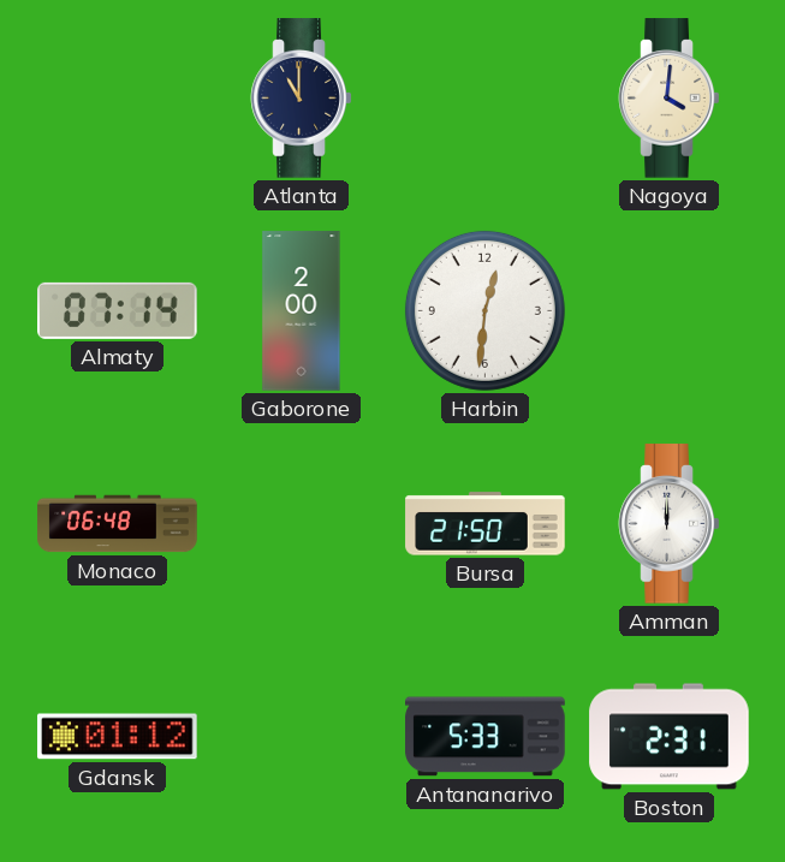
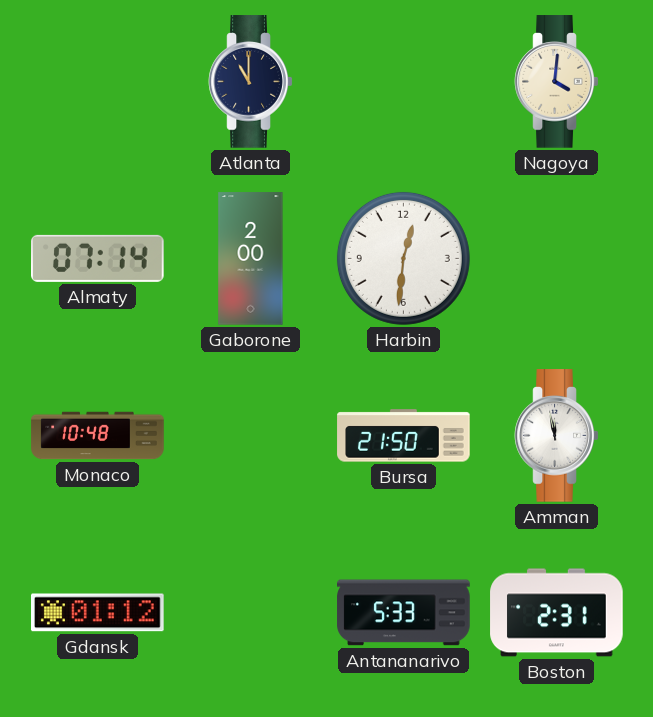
Monaco: 06:48 -> 10:48
Amman: 12:00 -> 11:58
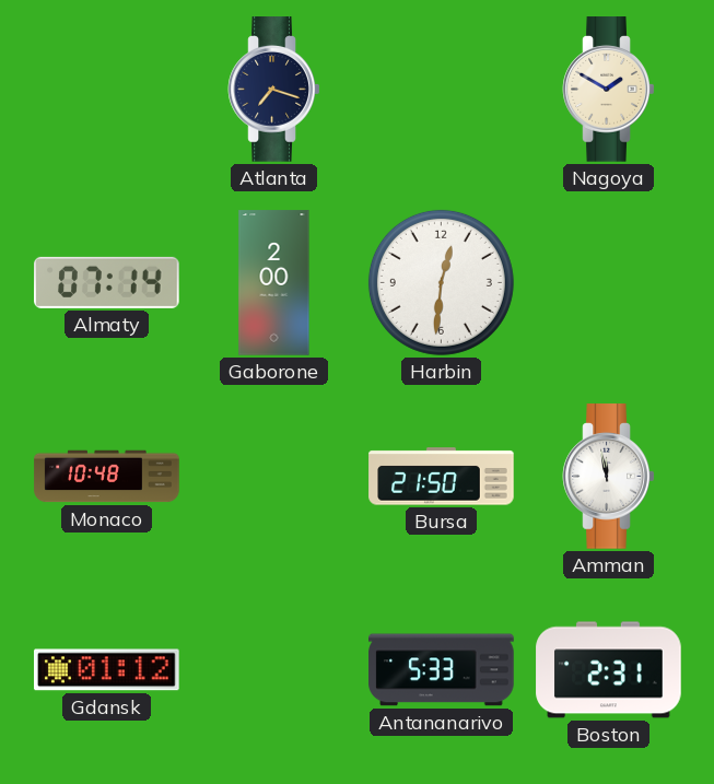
Atlanta: 11:00 -> 7:18
Nagoya: 4:01 -> 1:50
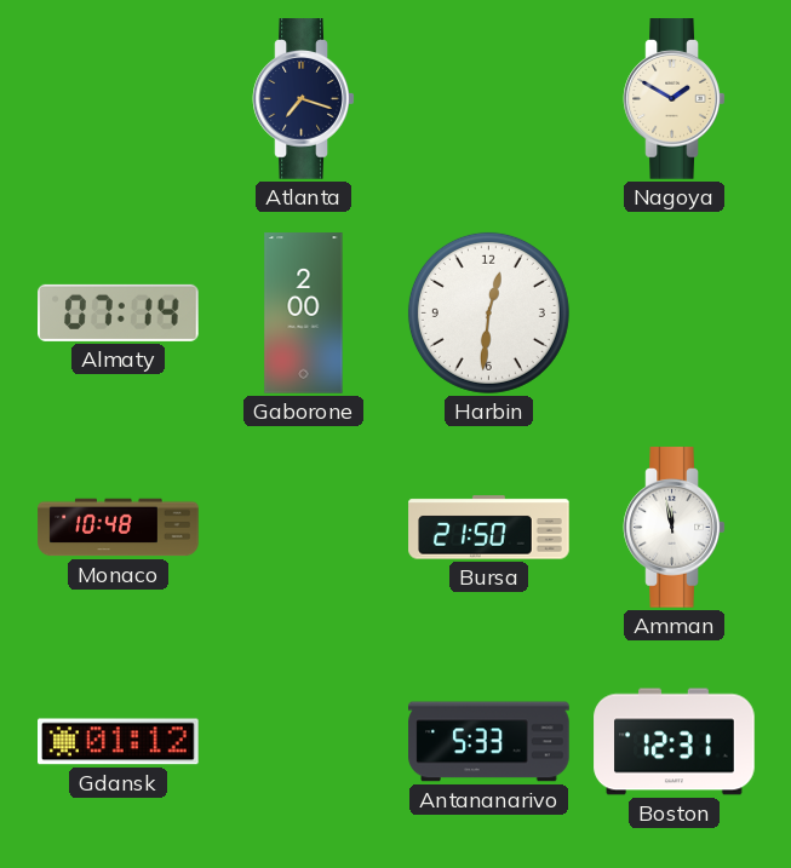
Boston: 2:31 -> 12:31
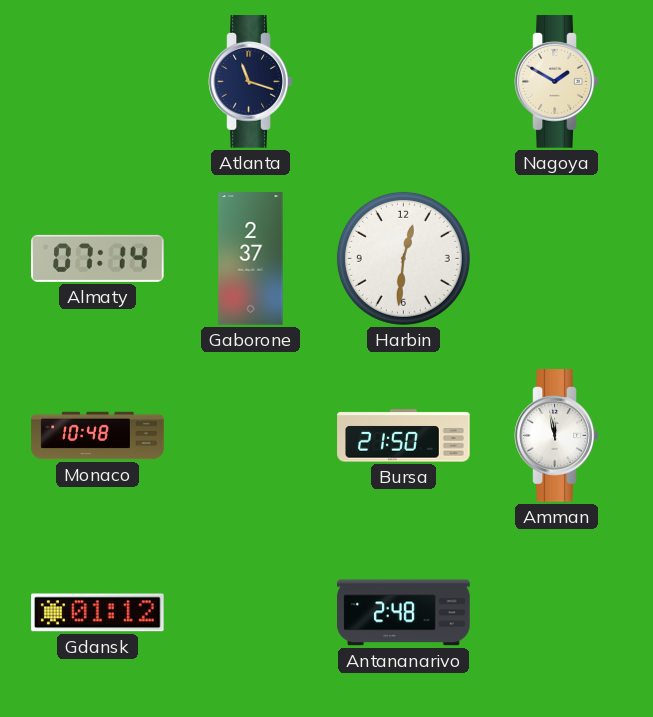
Atlanta: 7:18 -> 11:18
Gaborone: 2:00 -> 2:37
Antananarivo: 5:33 -> 2:48
Boston: 12:31 -> none
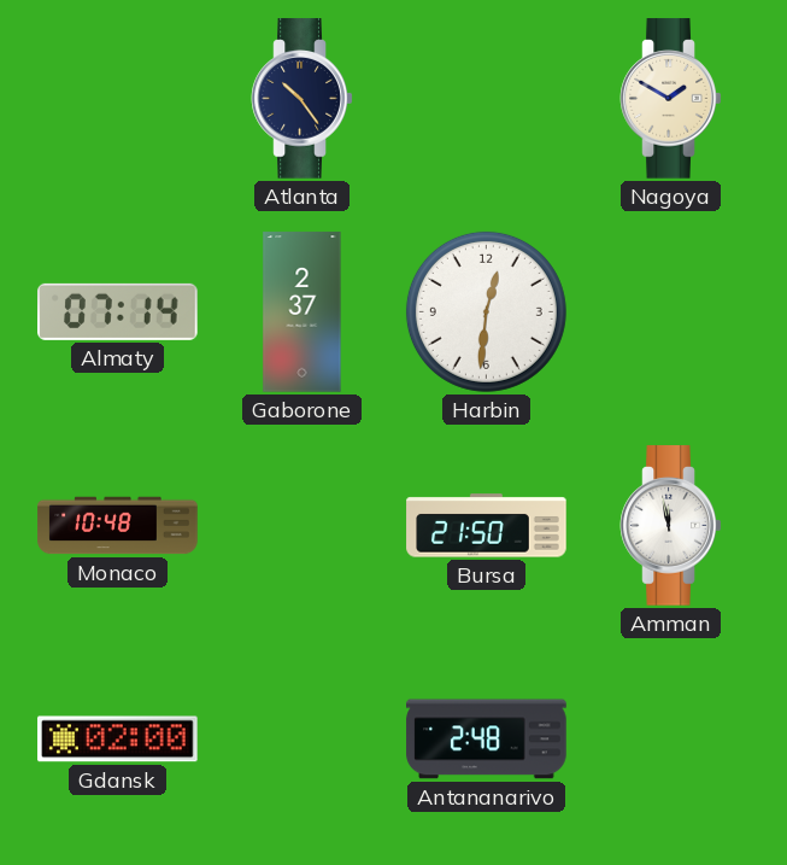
Atlanta: 11:18 -> 10:24
Gdansk: 01:12 -> 02:00
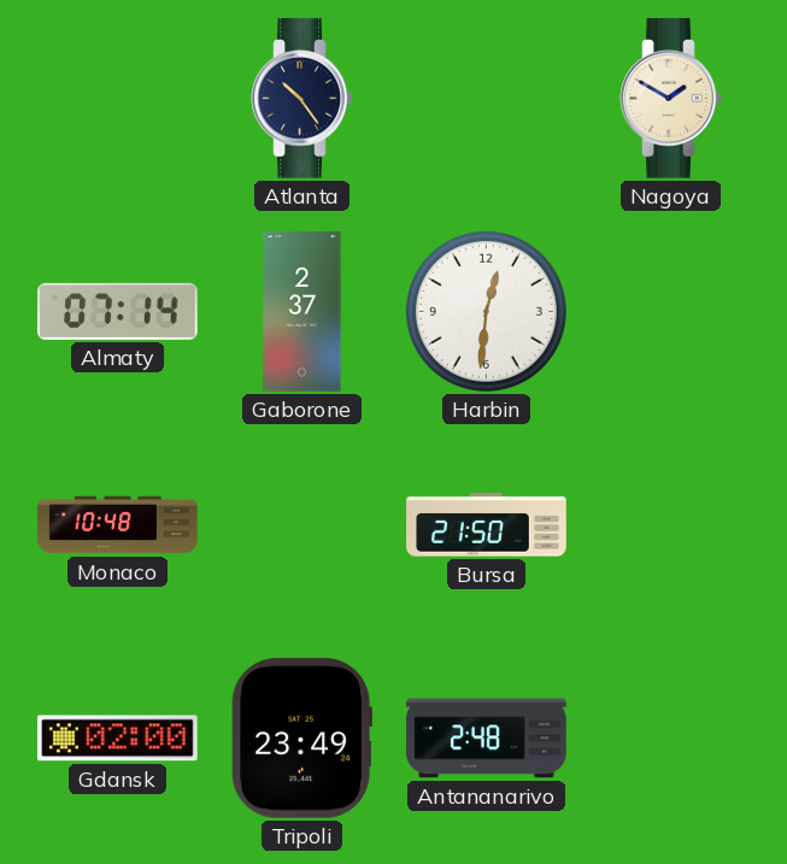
Amman: 11:58 -> none
Tripoli: none -> 23:49
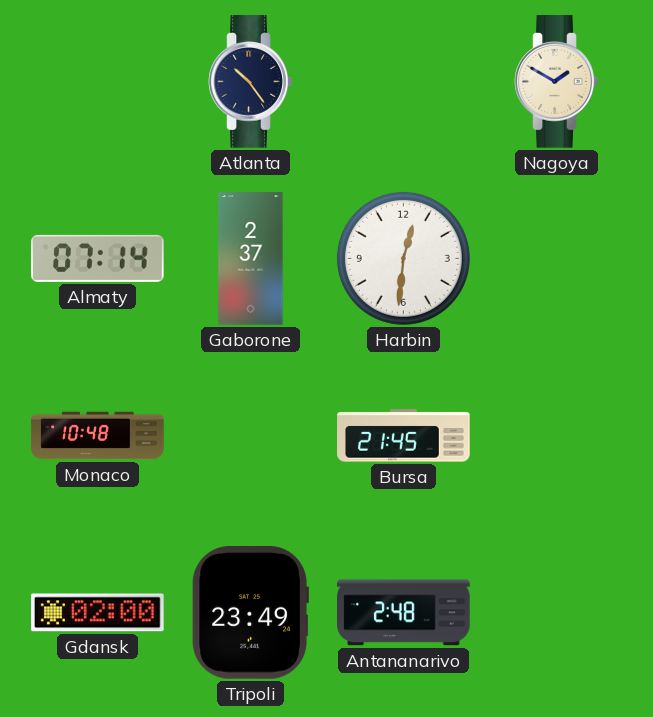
Bursa: 21:50 -> 21:45
